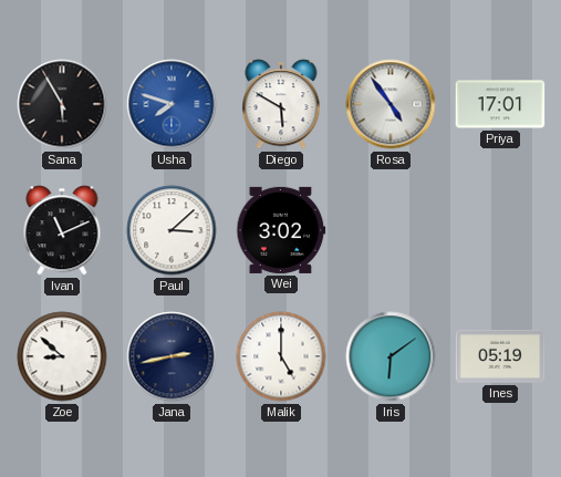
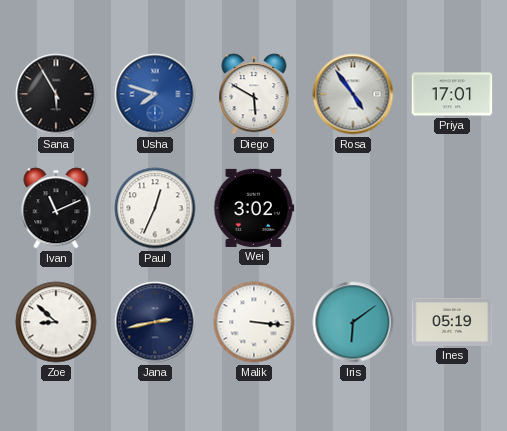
Paul: 3:08 -> 12:34
Malik: 5:00 -> 3:16
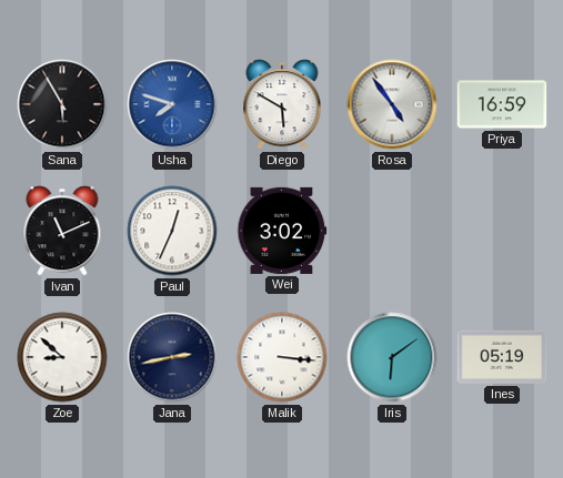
Priya: 17:01 -> 16:59
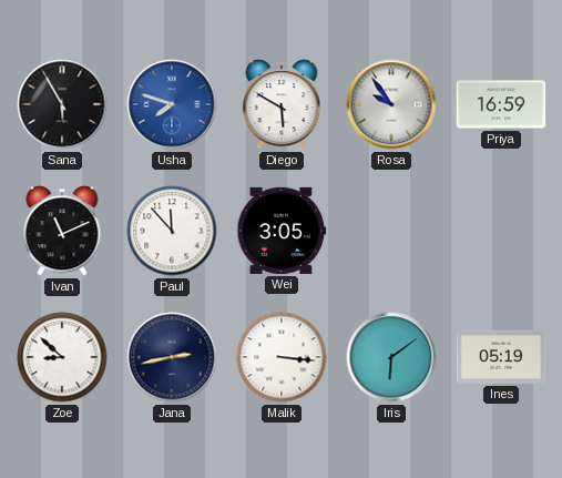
Rosa: 4:54 -> 9:54
Paul: 12:34 -> 11:53
Wei: 3:02 -> 3:05
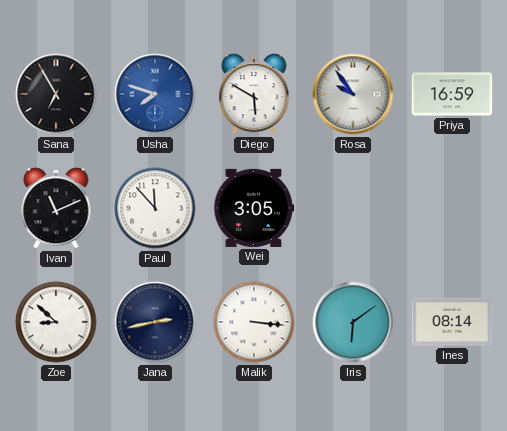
Sana: 5:55 -> 6:55
Ines: 05:19 -> 08:14
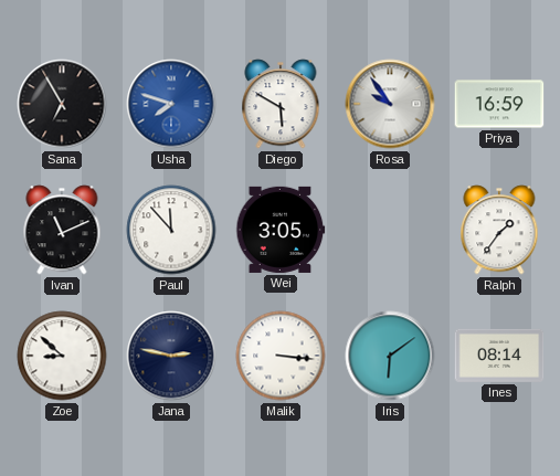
Ralph: none -> 1:36
Jana: 2:43 -> 2:47
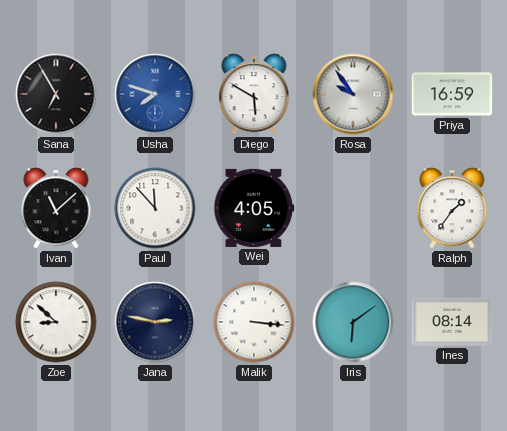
Ivan: 11:11 -> 11:08
Wei: 3:05 -> 4:05
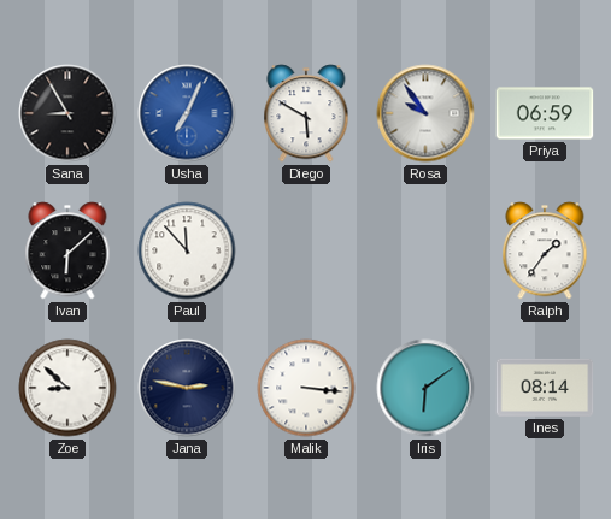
Sana: 6:55 -> 8:55
Usha: 7:48 -> 7:04
Priya: 16:59 -> 06:59
Ivan: 11:08 -> 6:08
Wei: 4:05 -> none
